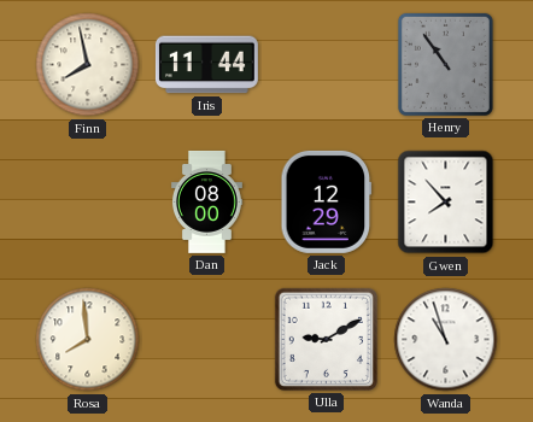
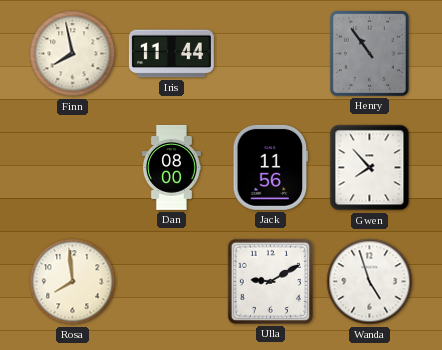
Jack: 12:29 -> 11:56
Wanda: 10:57 -> 4:57
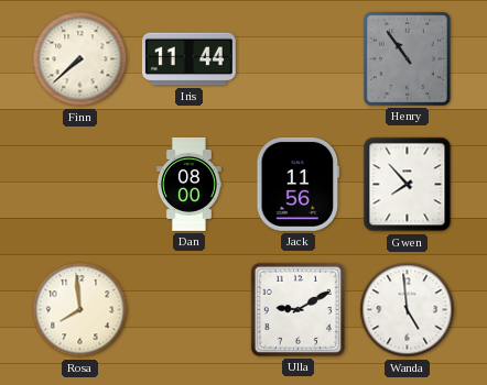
Finn: 7:58 -> 7:38
Wanda: 4:57 -> 4:59
